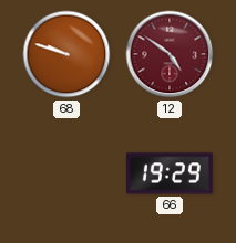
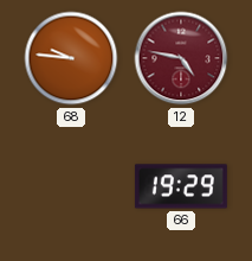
68: 9:48 -> 9:46
12: 4:51 -> 4:47
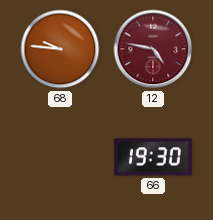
66: 19:29 -> 19:30
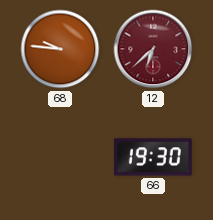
12: 4:47 -> 6:38
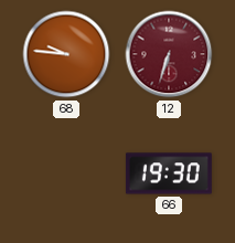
12: 6:38 -> 6:33
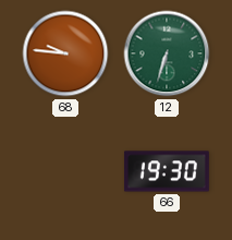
12 dial: burgundy -> green
